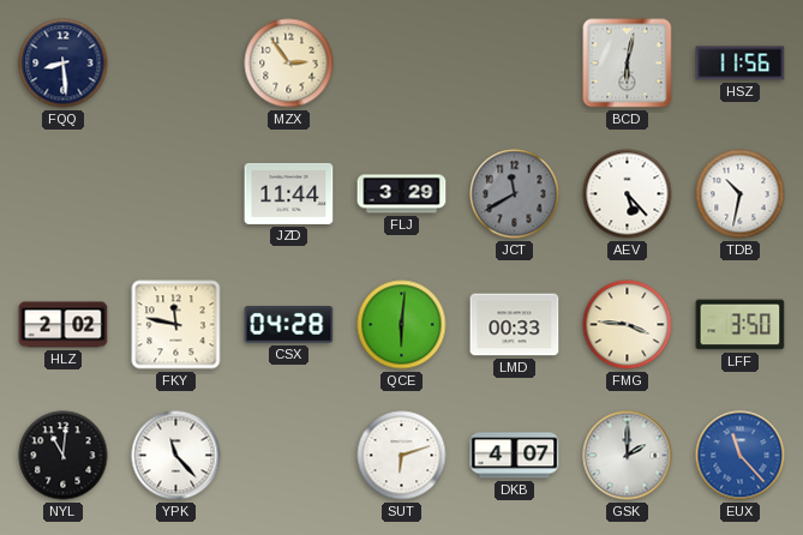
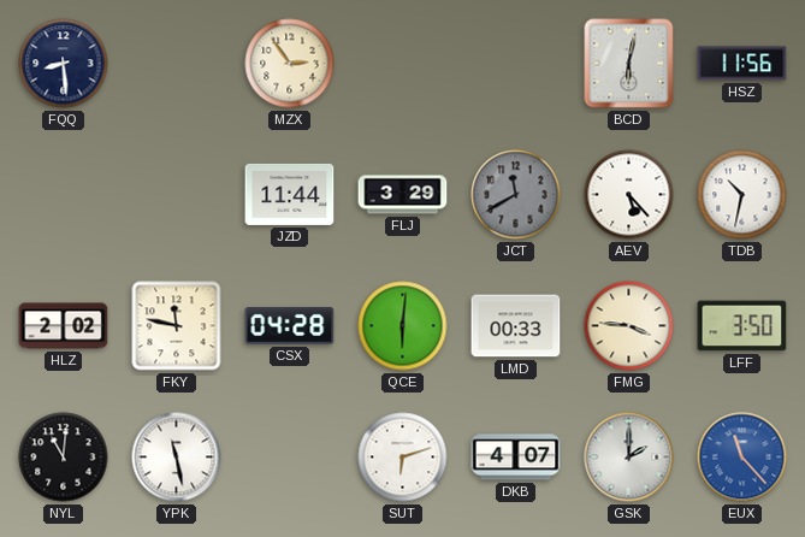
YPK: 11:23 -> 11:28
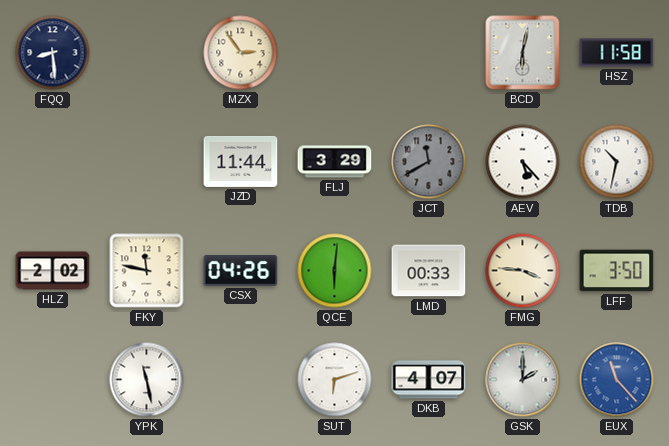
HSZ: 11:56 -> 11:58
CSX: 04:28 -> 04:26
NYL: 11:01 -> none
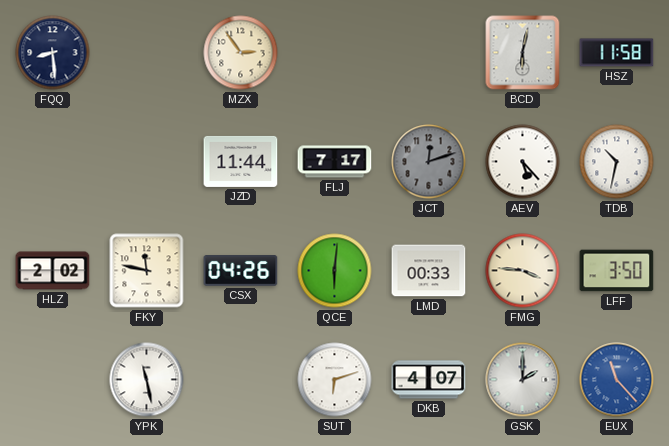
FLJ: 3:29 -> 7:17
JCT: 11:40 -> 12:12
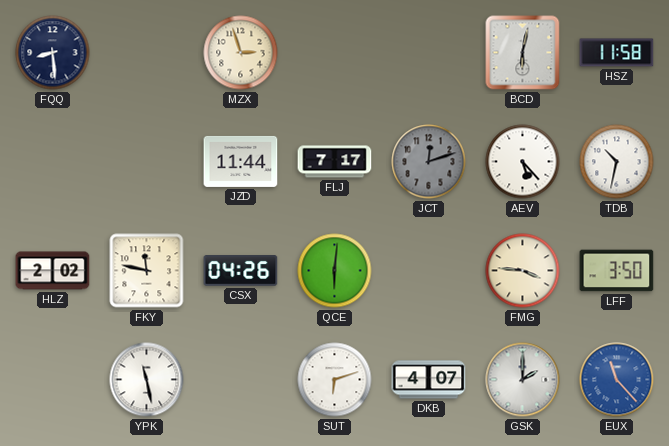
MZX: 2:54 -> 2:57
LMD: 00:33 -> none
